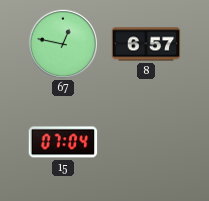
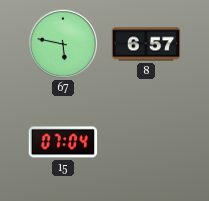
67: 12:47 -> 5:47
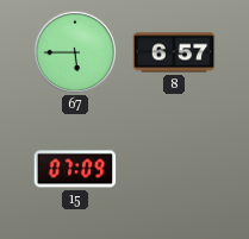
67: 5:47 -> 5:45
15: 07:04 -> 07:09
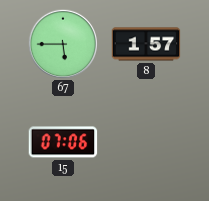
8: 6:57 -> 1:57
15: 07:09 -> 07:06
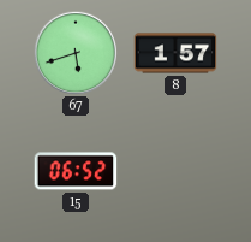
67: 5:45 -> 5:42
15: 07:06 -> 06:52
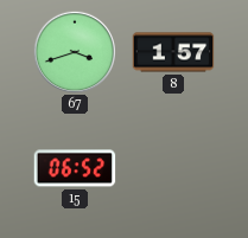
67: 5:42 -> 3:42
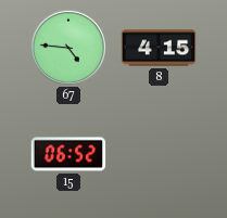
67: 3:42 -> 4:46
8: 1:57 -> 4:15
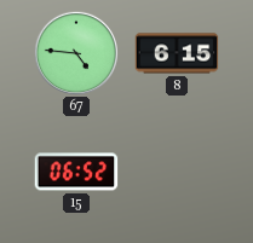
8: 4:15 -> 6:15
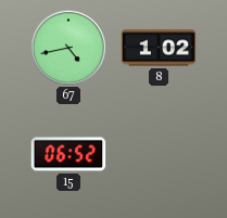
67: 4:46 -> 4:43
8: 6:15 -> 1:02
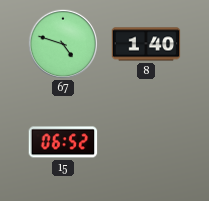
67: 4:43 -> 4:48
8: 1:02 -> 1:40
